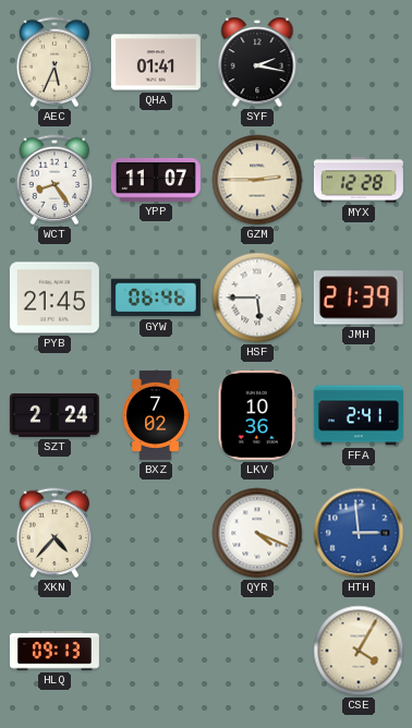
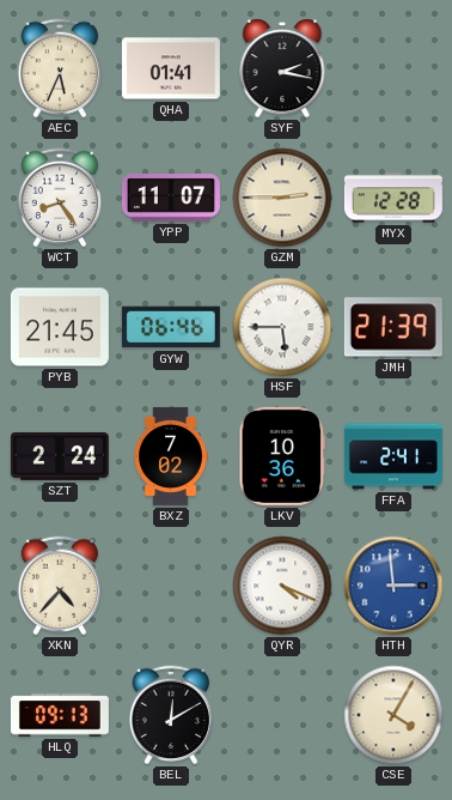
BEL: none -> 12:10
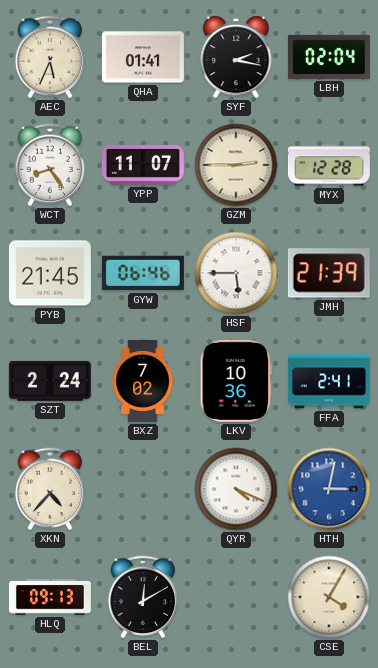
LBH: none -> 02:04
HTH: 2:59 -> 3:02
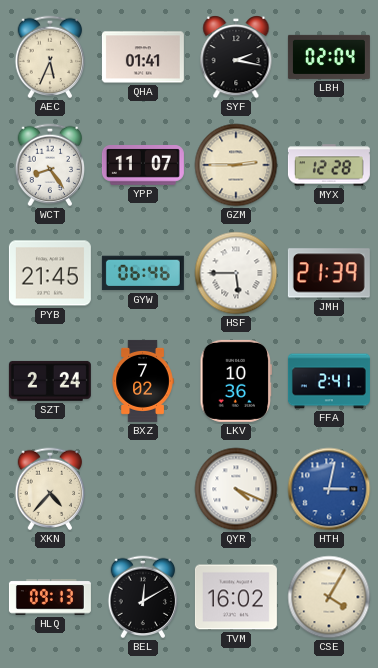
TVM: none -> 16:02
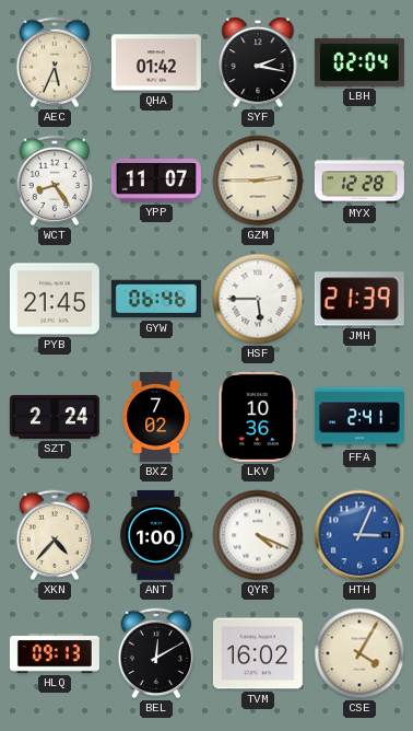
QHA: 01:41 -> 01:42
ANT: none -> 1:00
HTH: 3:02 -> 3:04
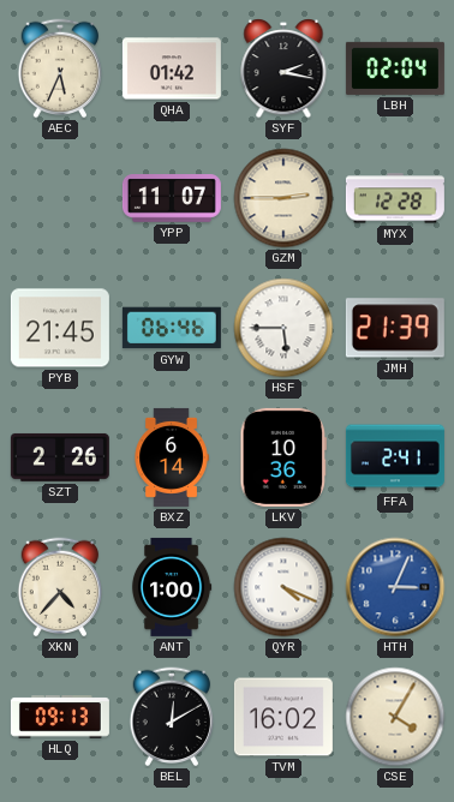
WCT: 8:24 -> none
SZT: 2:24 -> 2:26
BXZ: 7:02 -> 6:14
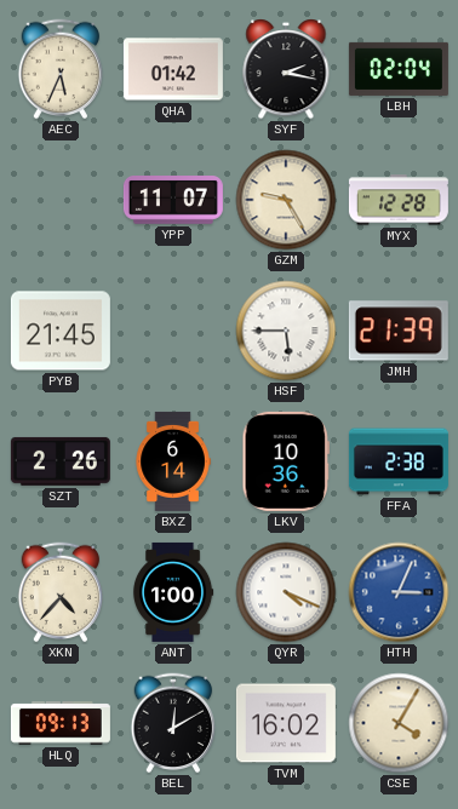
GZM: 2:45 -> 9:25
GYW: 06:46 -> none
FFA: 2:41 -> 2:38
